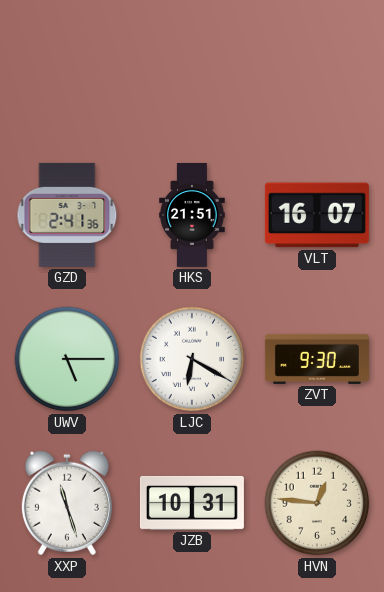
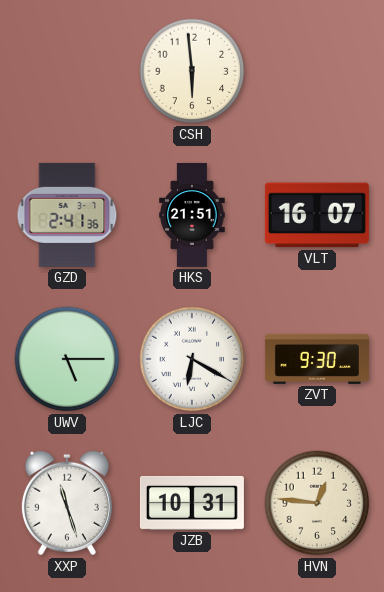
CSH: none -> 5:59
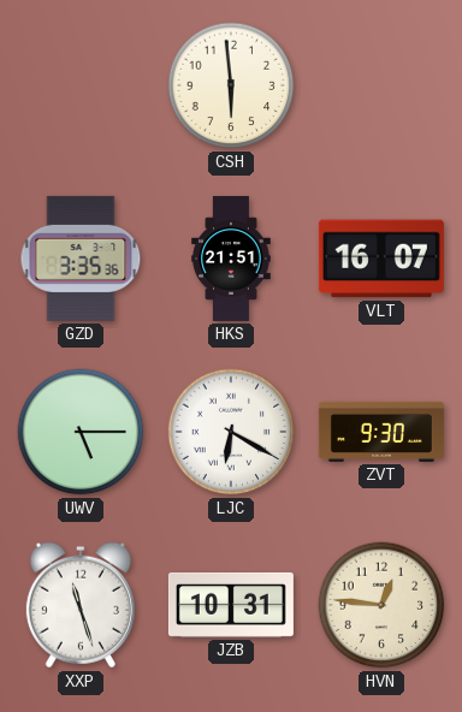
GZD: 2:41 -> 3:35
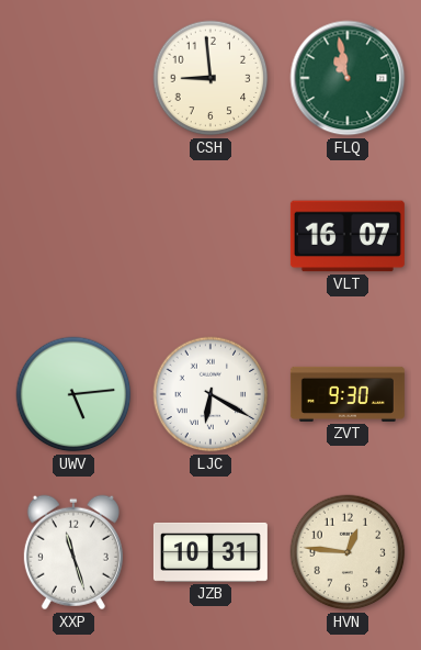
CSH: 5:59 -> 8:59
FLQ: none -> 10:58
GZD: 3:35 -> none
HKS: 21:51 -> none
UWV: 5:15 -> 5:14
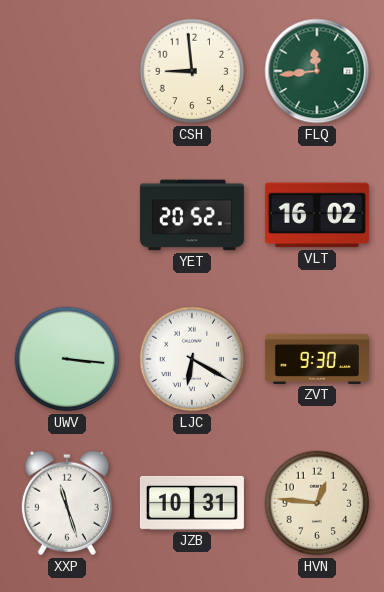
FLQ: 10:58 -> 11:44
YET: none -> 20:52
VLT: 16:07 -> 16:02
UWV: 5:14 -> 3:16
